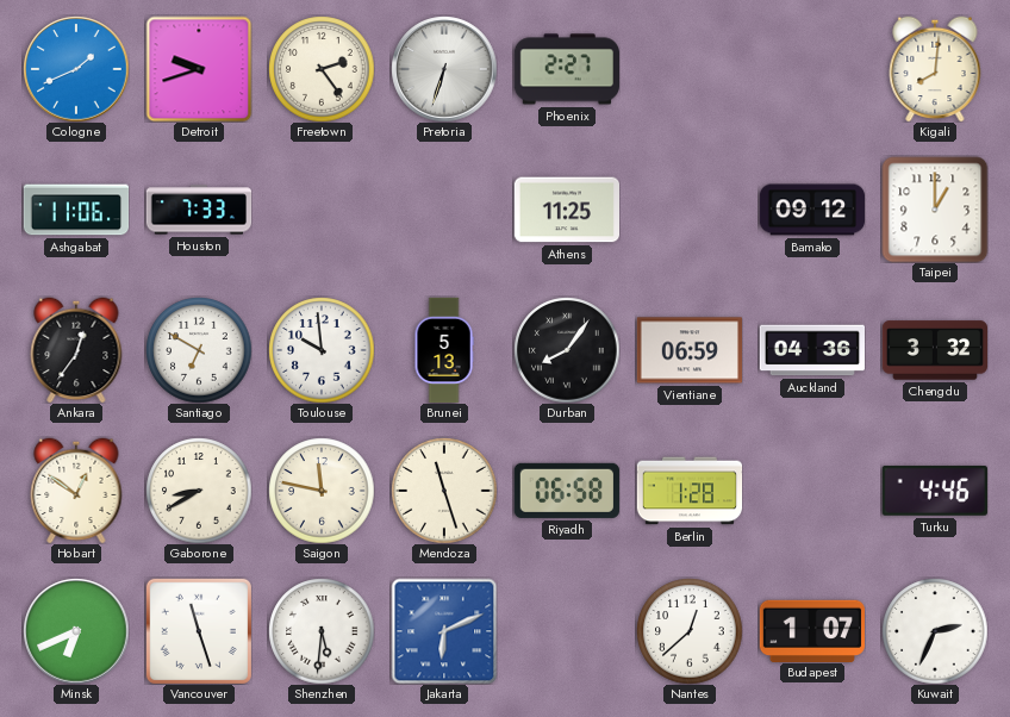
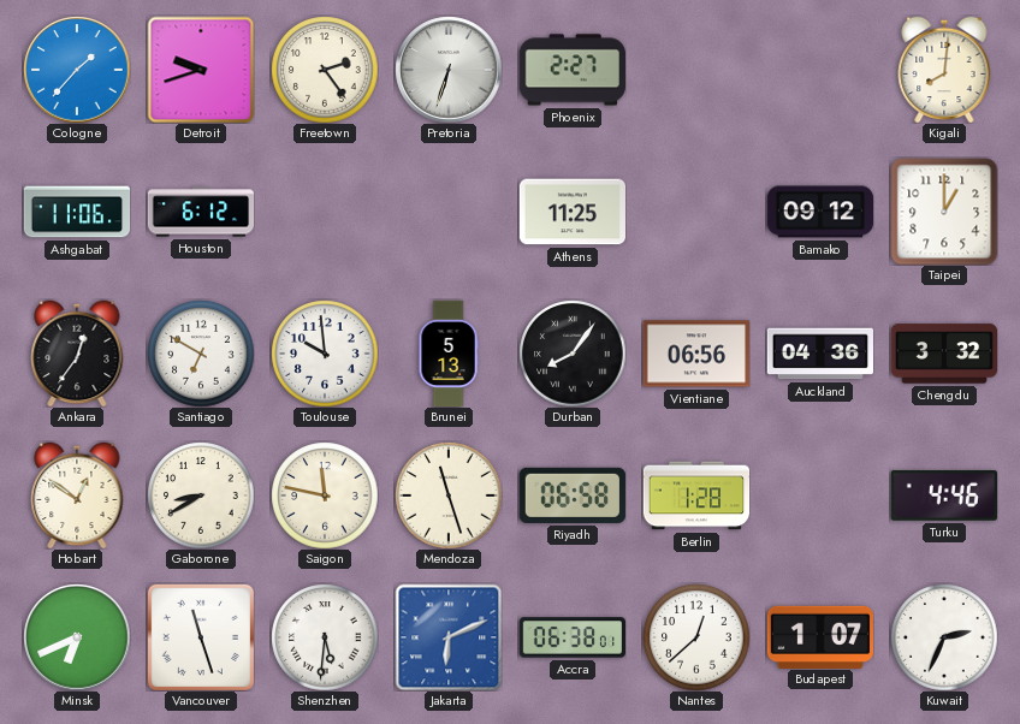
Cologne: 1:41 -> 1:37
Houston: 7:33 -> 6:12
Vientiane: 06:59 -> 06:56
Accra: none -> 06:38
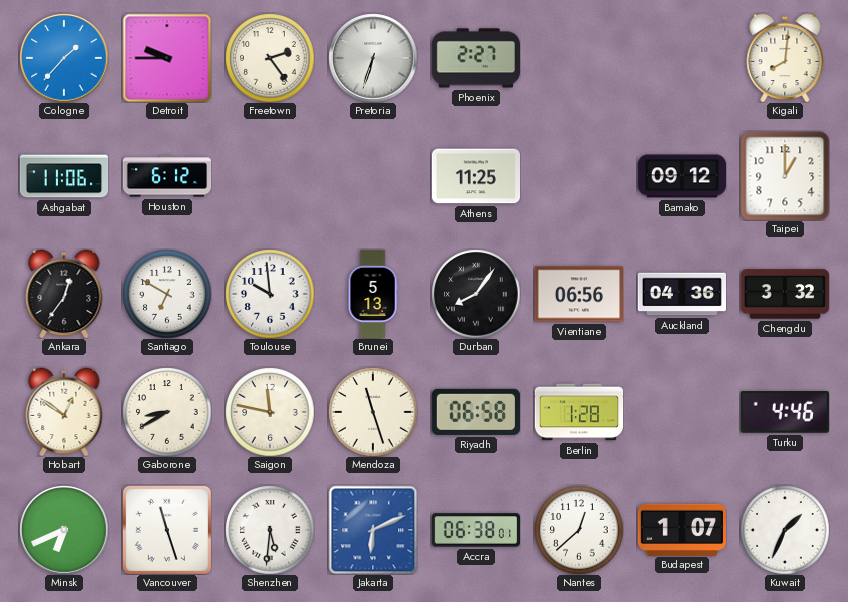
Detroit: 9:42 -> 9:45
Kuwait: 2:34 -> 1:34
